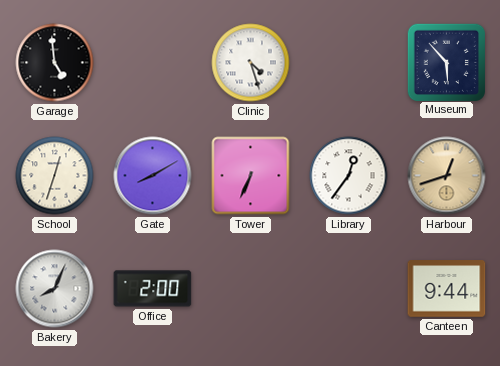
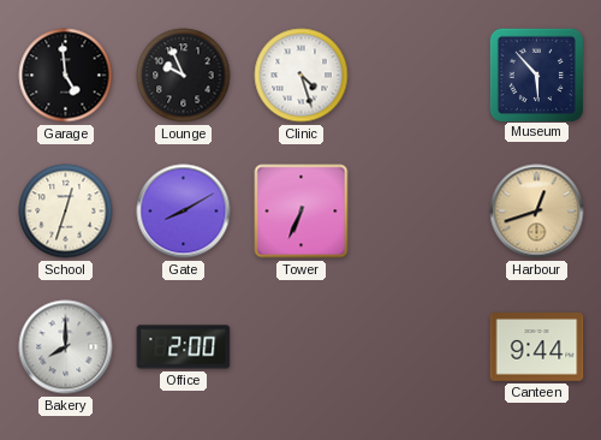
Lounge: none -> 9:56
Library: 12:36 -> none
Bakery: 8:04 -> 8:00
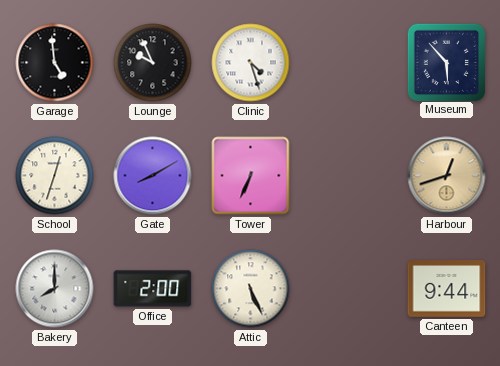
Attic: none -> 5:26
